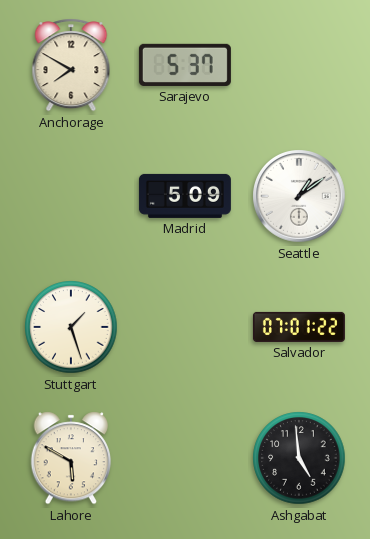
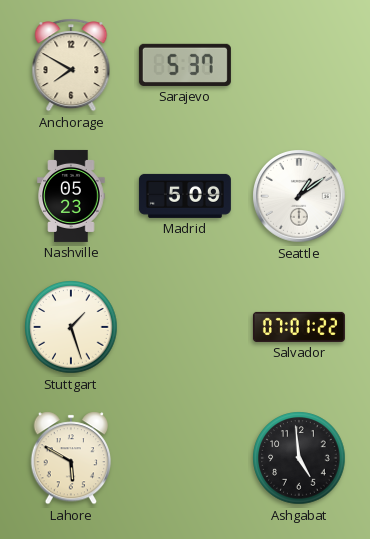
Nashville: none -> 05:23
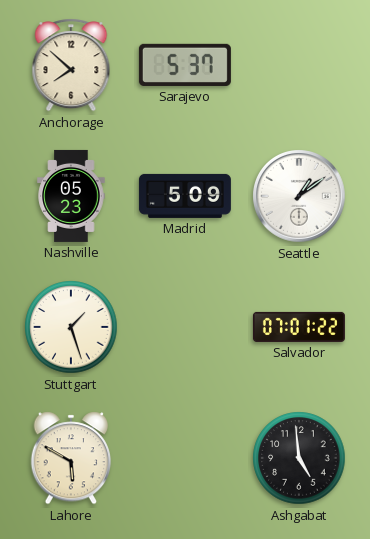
Anchorage: 7:50 -> 7:52
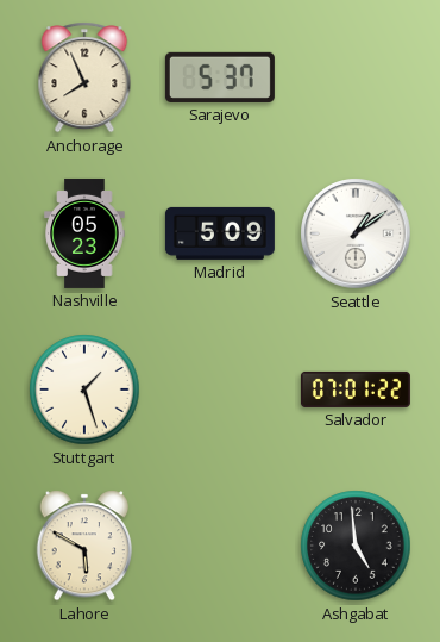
Anchorage: 7:52 -> 7:56
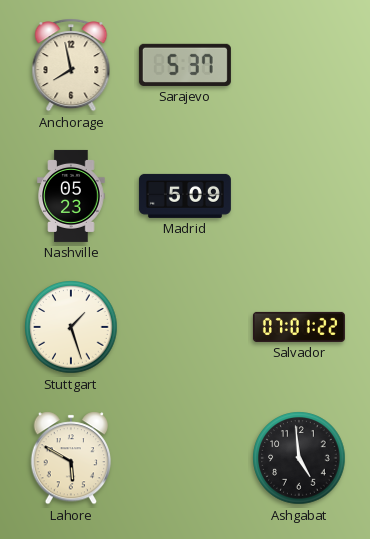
Anchorage: 7:56 -> 7:58
Seattle: 1:09 -> none
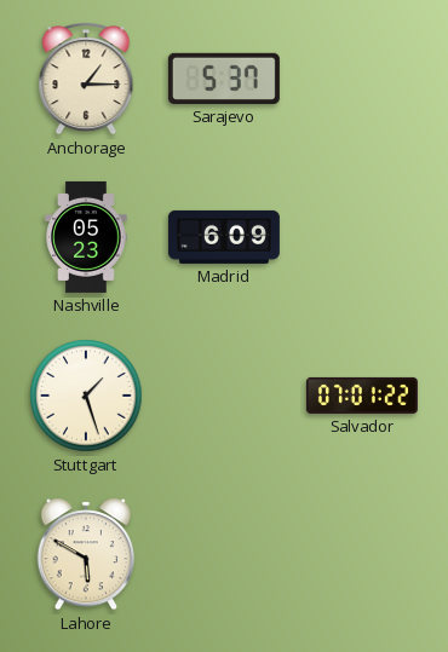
Anchorage: 7:58 -> 1:15
Madrid: 5:09 -> 6:09
Ashgabat: 4:59 -> none
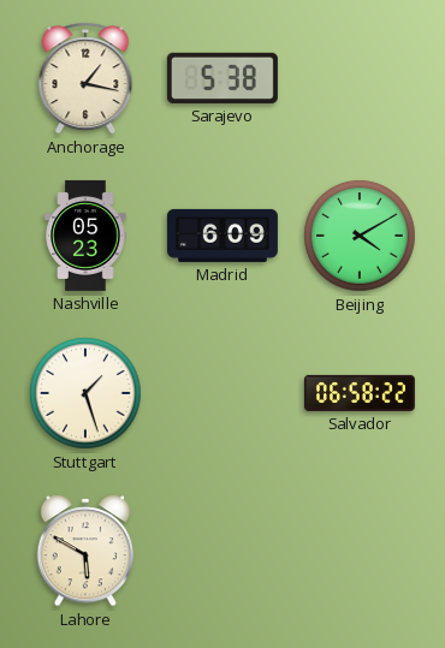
Anchorage: 1:15 -> 1:17
Sarajevo: 5:37 -> 5:38
Beijing: none -> 4:10
Salvador: 07:01 -> 06:58
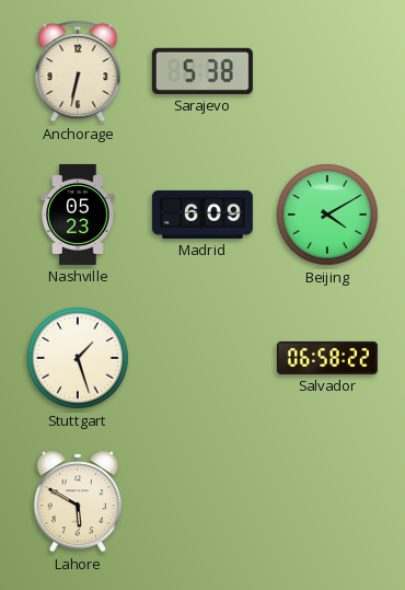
Anchorage: 1:17 -> 6:32
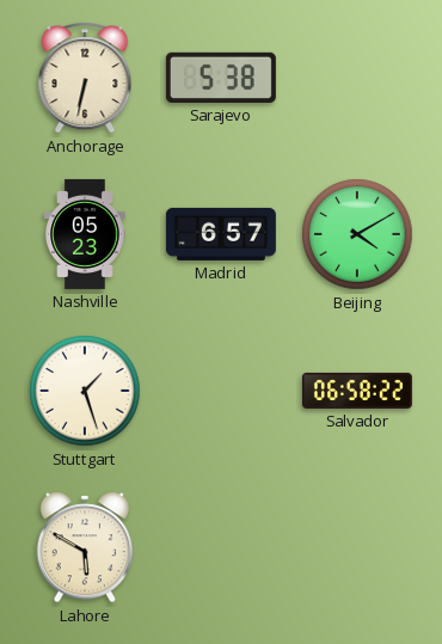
Madrid: 6:09 -> 6:57
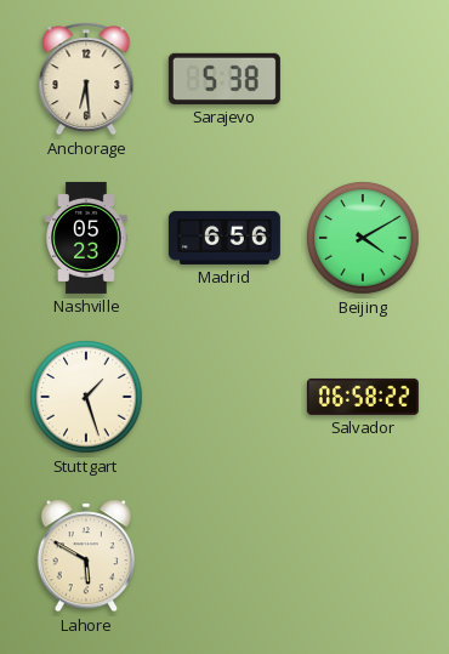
Anchorage: 6:32 -> 6:29
Madrid: 6:57 -> 6:56
